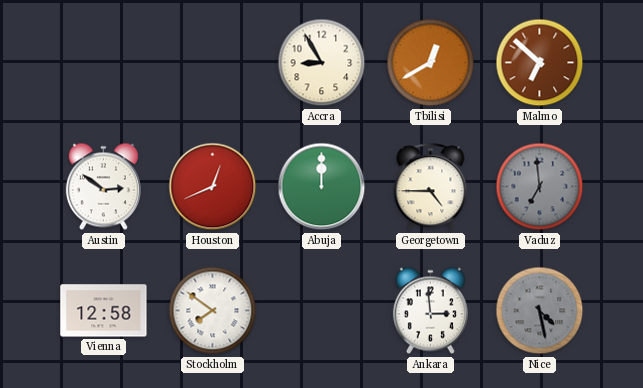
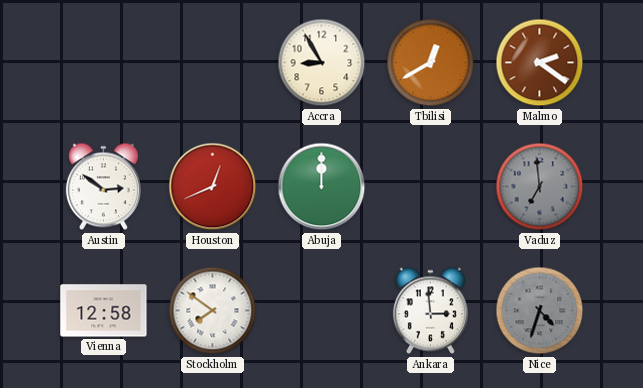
Malmo: 6:52 -> 2:21
Georgetown: 4:45 -> none
Nice: 4:28 -> 4:33
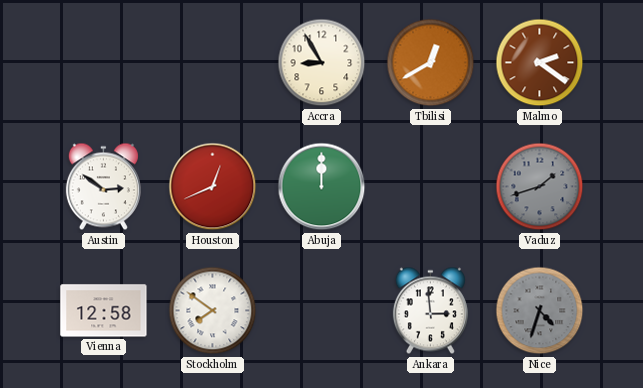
Vaduz: 6:59 -> 1:42
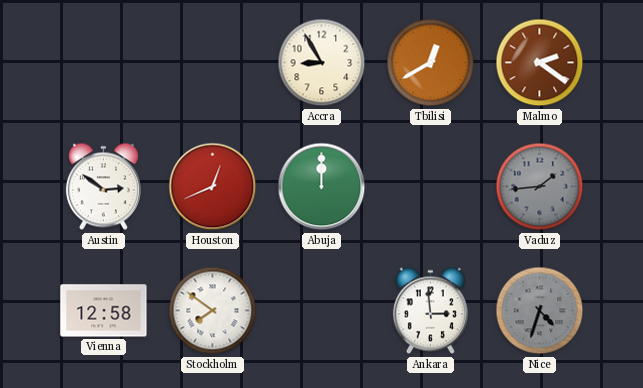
Vaduz: 1:42 -> 1:44
